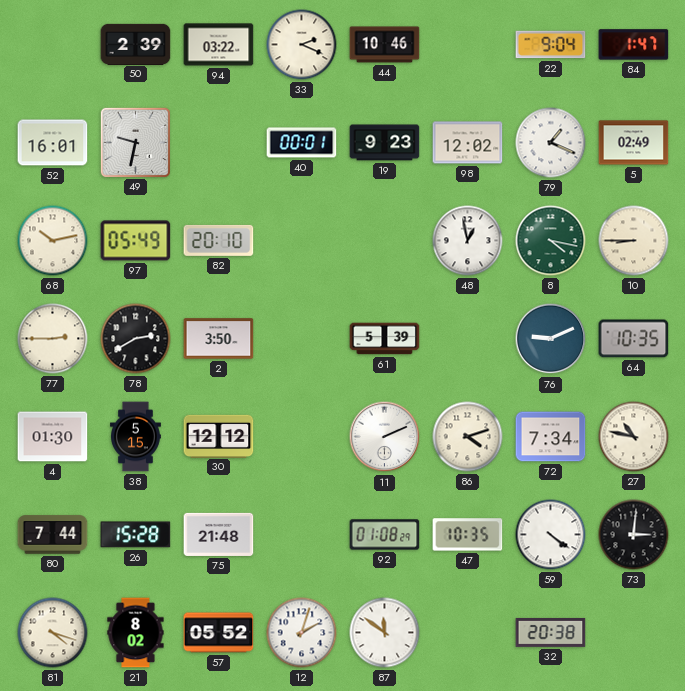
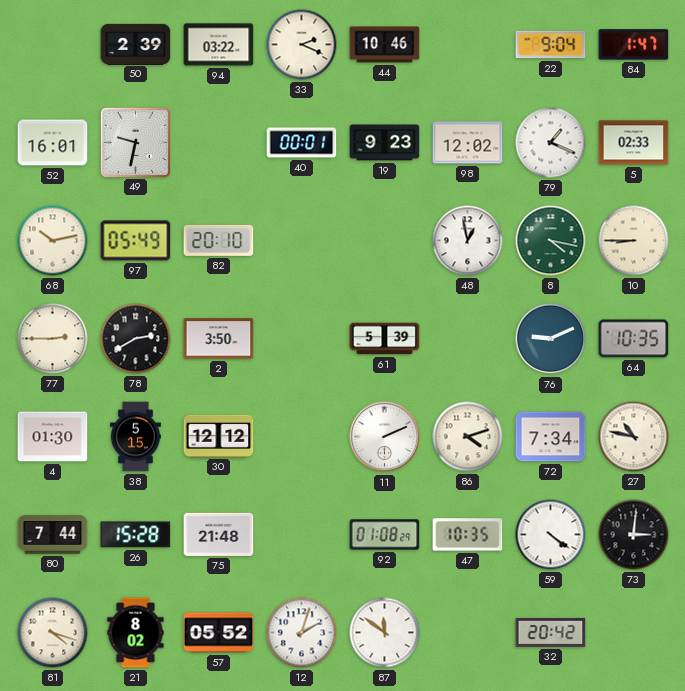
5: 02:49 -> 02:33
32: 20:38 -> 20:42
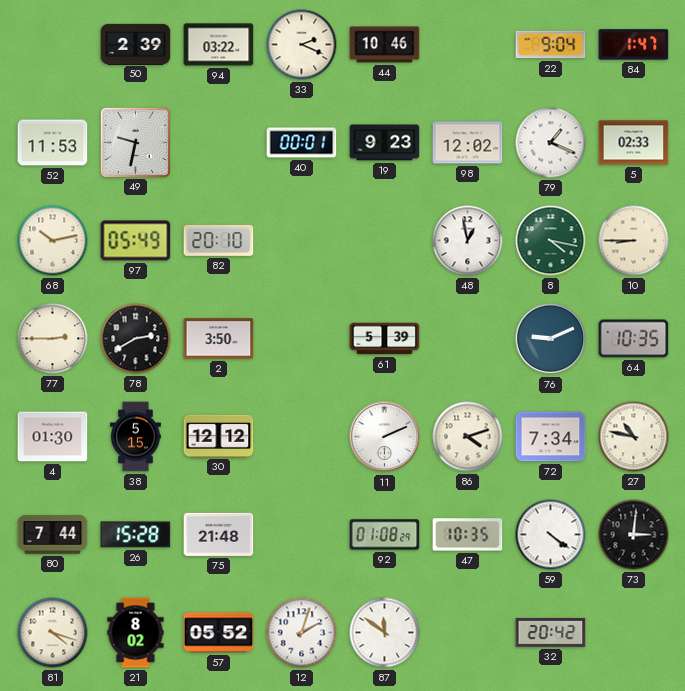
52: 16:01 -> 11:53
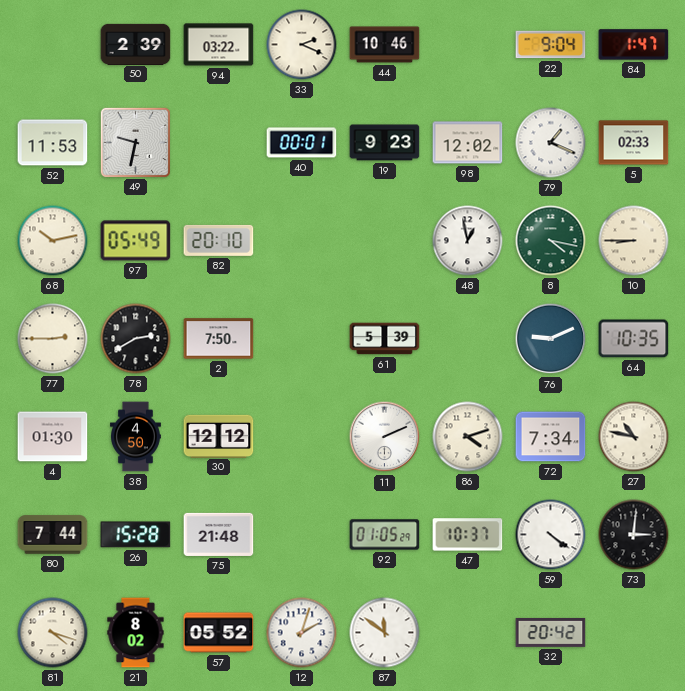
2: 3:50 -> 7:50
38: 5:15 -> 4:50
92: 01:08 -> 01:05
47: 10:35 -> 10:37
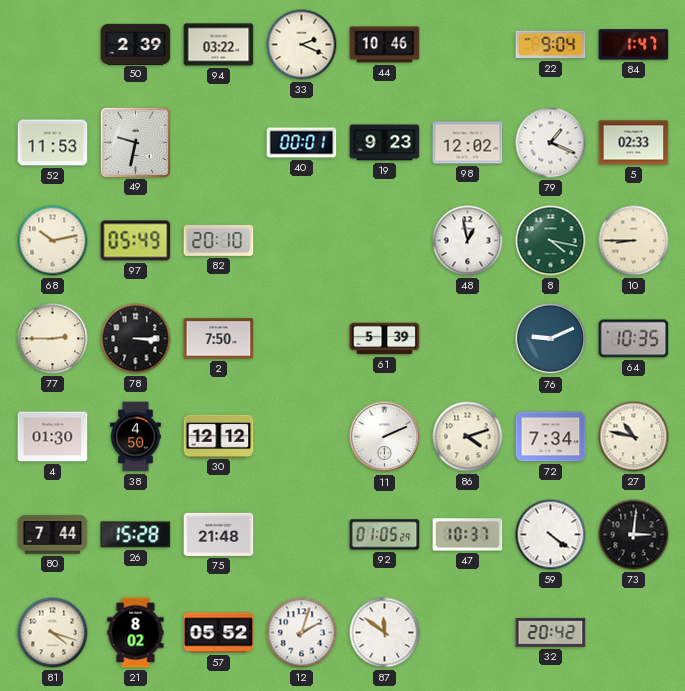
78: 2:40 -> 3:15
